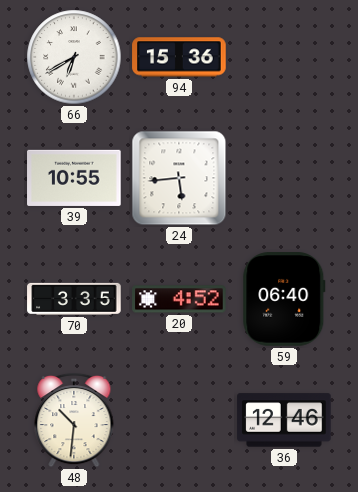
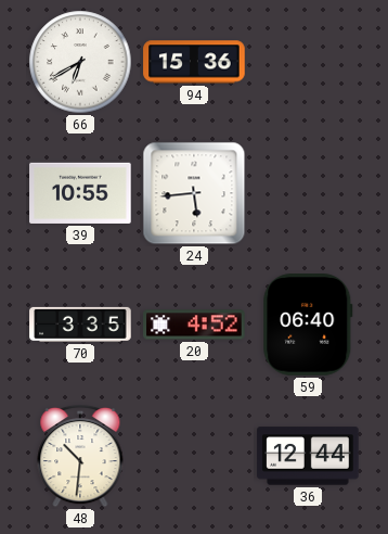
36: 12:46 -> 12:44
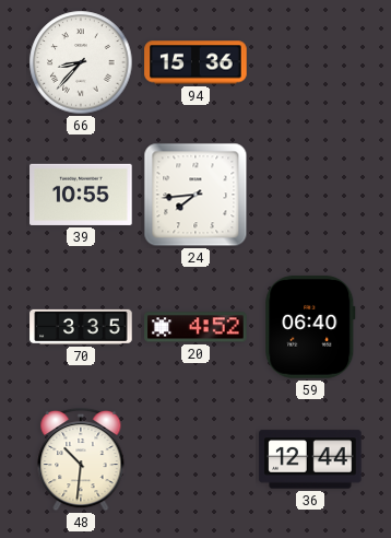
66: 6:40 -> 8:37
24: 5:44 -> 7:44
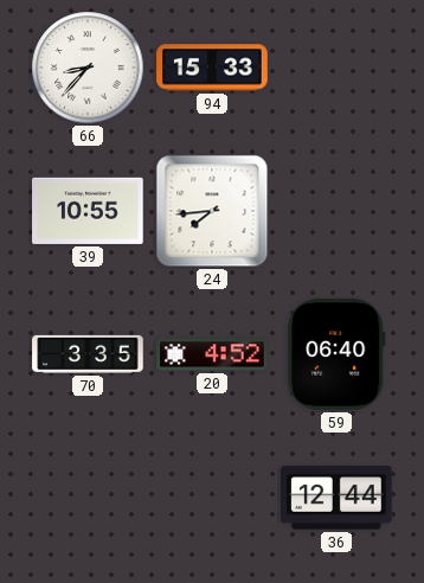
94: 15:36 -> 15:33
48: 10:31 -> none
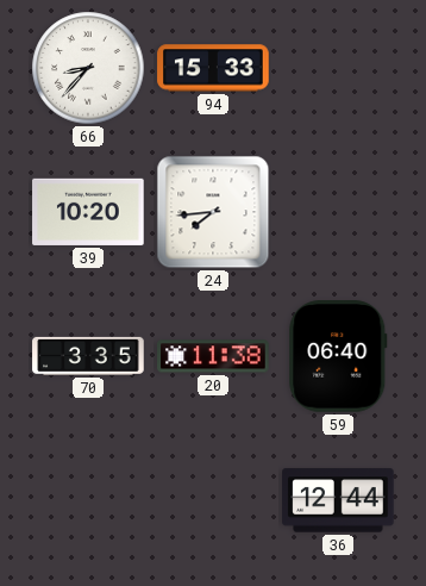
39: 10:55 -> 10:20
20: 4:52 -> 11:38
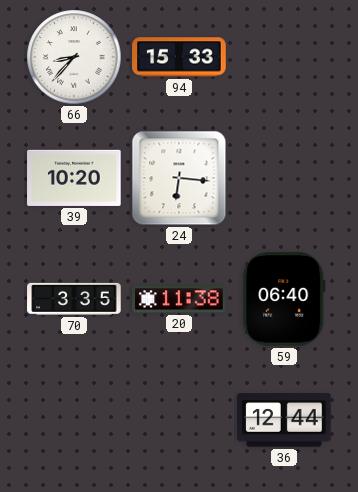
24: 7:44 -> 6:16
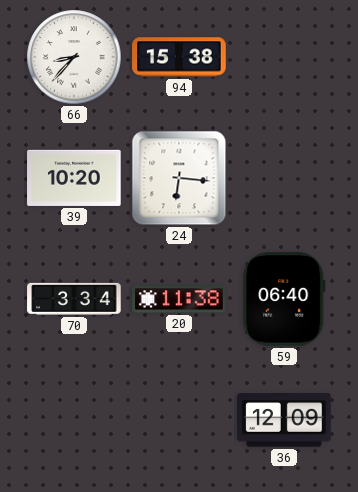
94: 15:33 -> 15:38
70: 3:35 -> 3:34
36: 12:44 -> 12:09
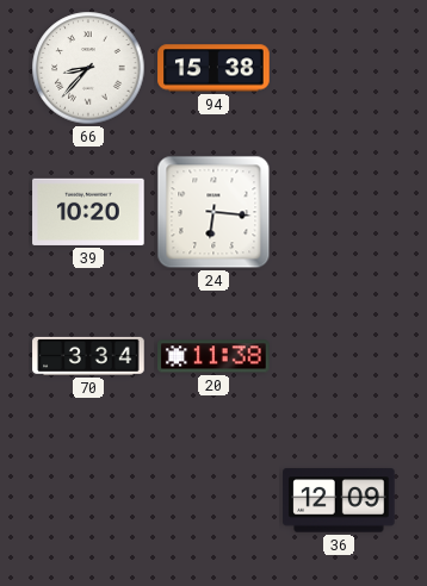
59: 06:40 -> none
